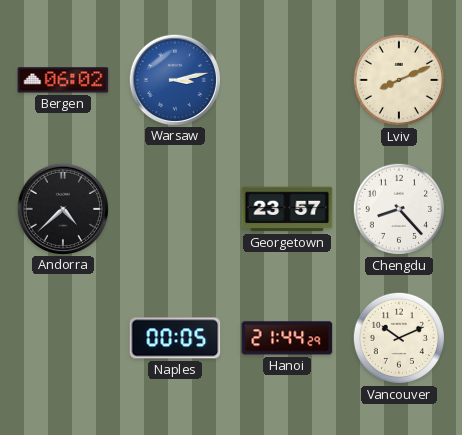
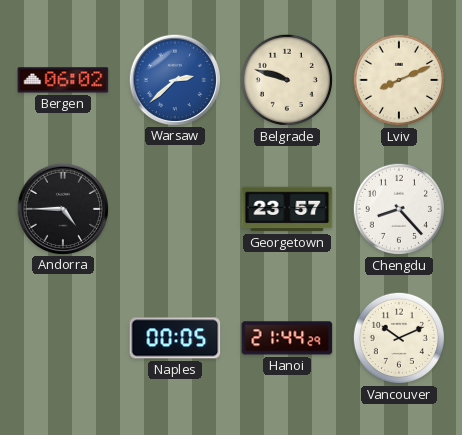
Warsaw: 3:13 -> 2:38
Belgrade: none -> 9:48
Andorra: 4:38 -> 4:45
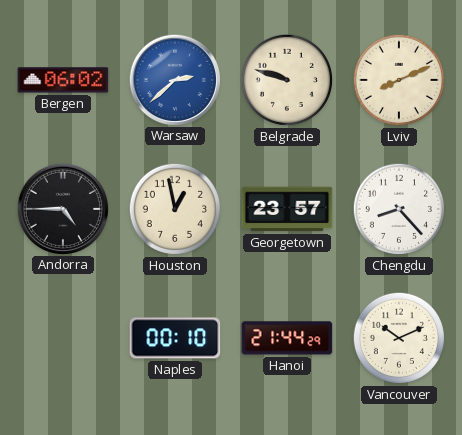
Houston: none -> 12:58
Naples: 00:05 -> 00:10
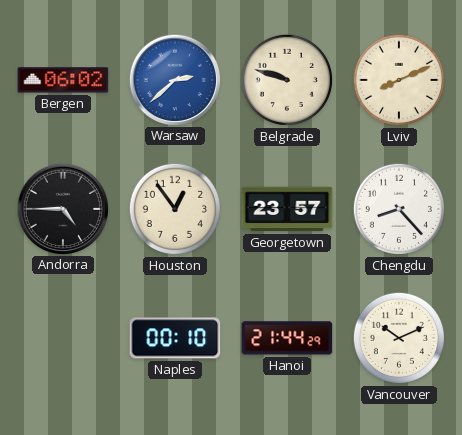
Houston: 12:58 -> 12:54
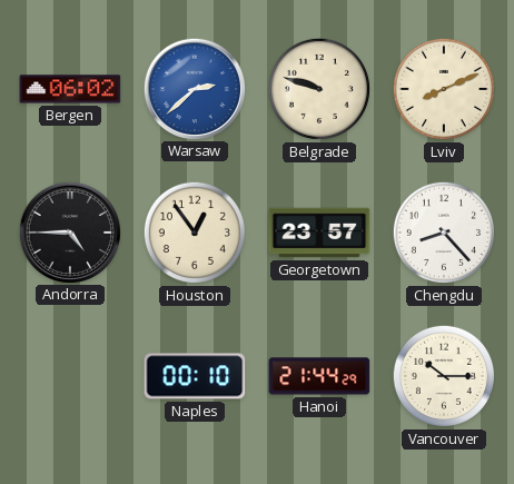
Vancouver: 10:11 -> 10:15
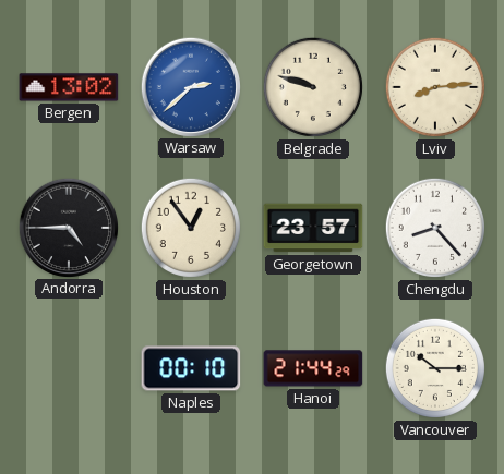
Bergen: 06:02 -> 13:02
Lviv: 8:11 -> 8:14
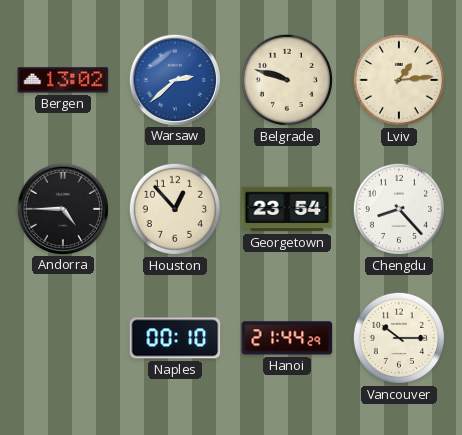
Lviv: 8:14 -> 1:14
Houston: 12:54 -> 12:53
Georgetown: 23:57 -> 23:54
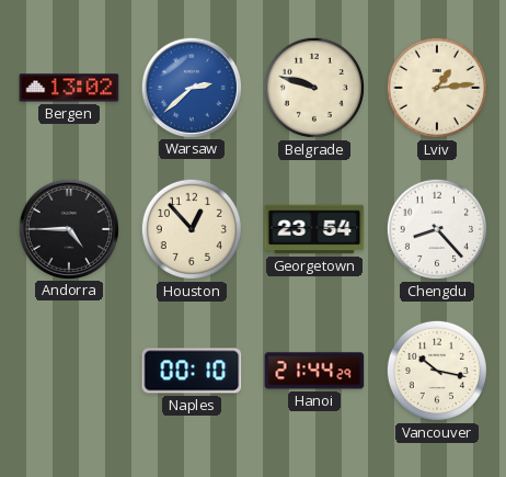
Vancouver: 10:15 -> 10:17
